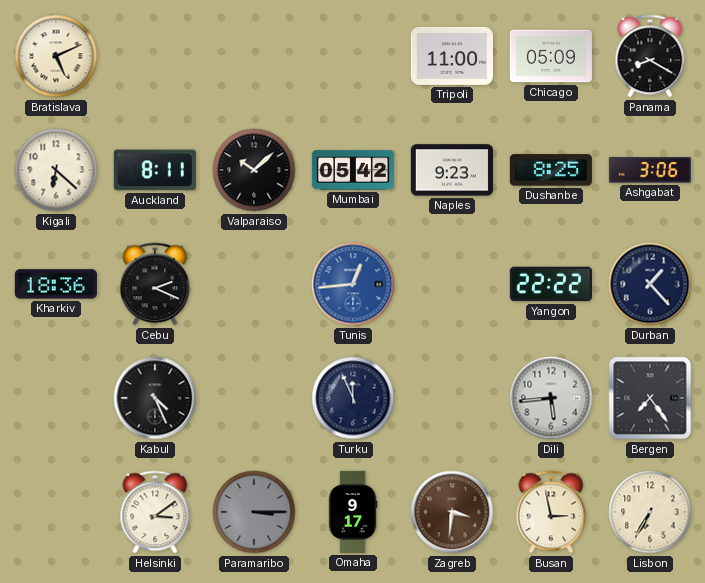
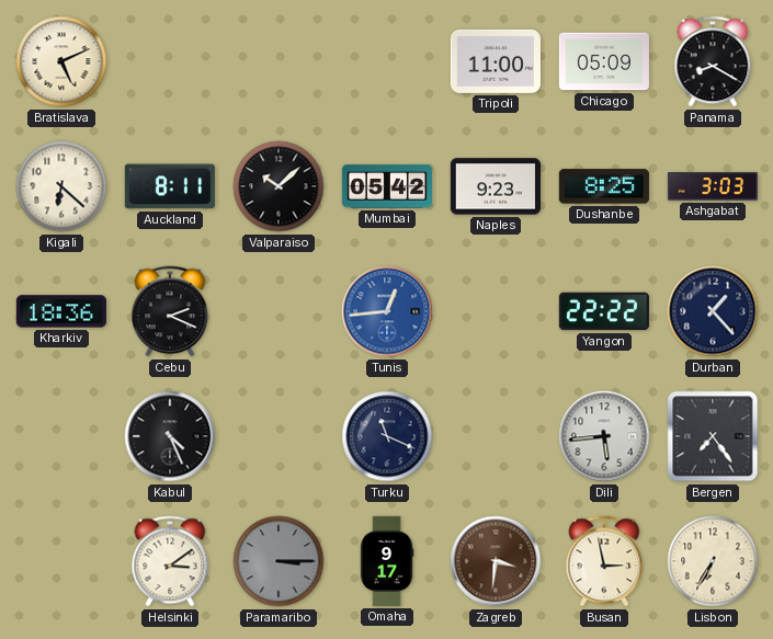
Ashgabat: 3:06 -> 3:03
Turku: 11:56 -> 11:19
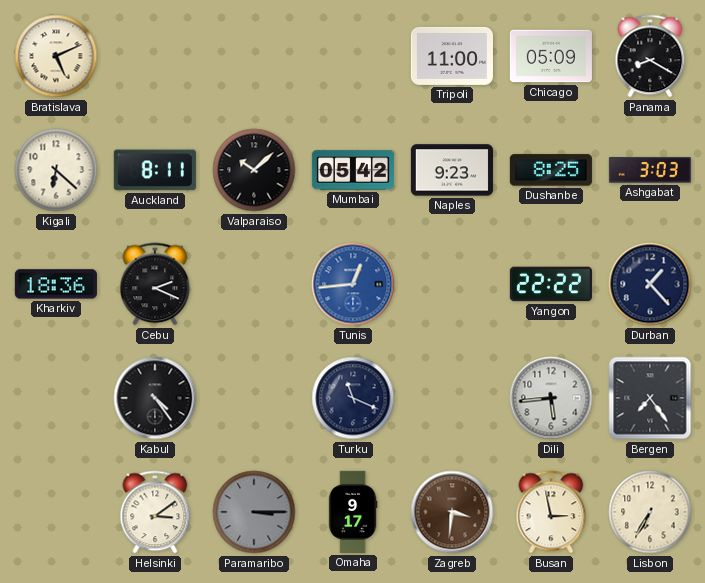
Kabul: 4:26 -> 4:24
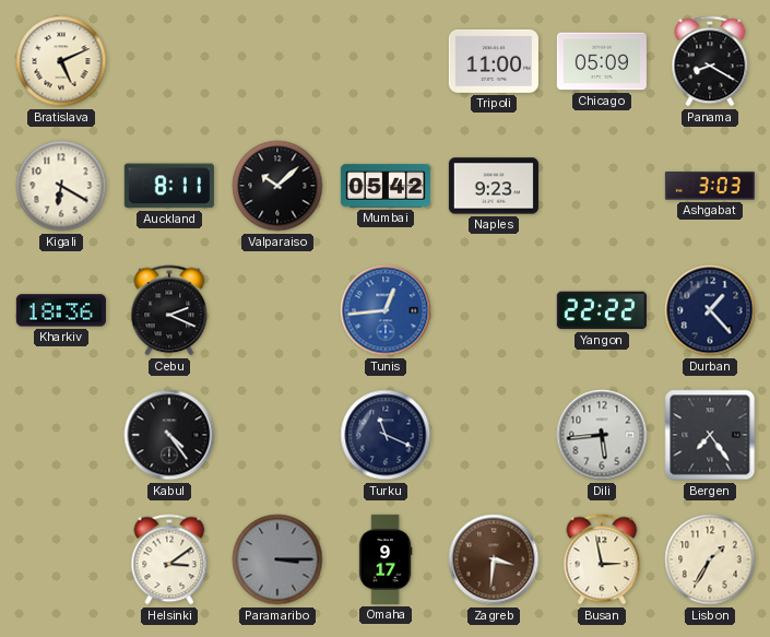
Kigali: 6:22 -> 6:20
Dushanbe: 8:25 -> none
Lisbon: 6:35 -> 1:35
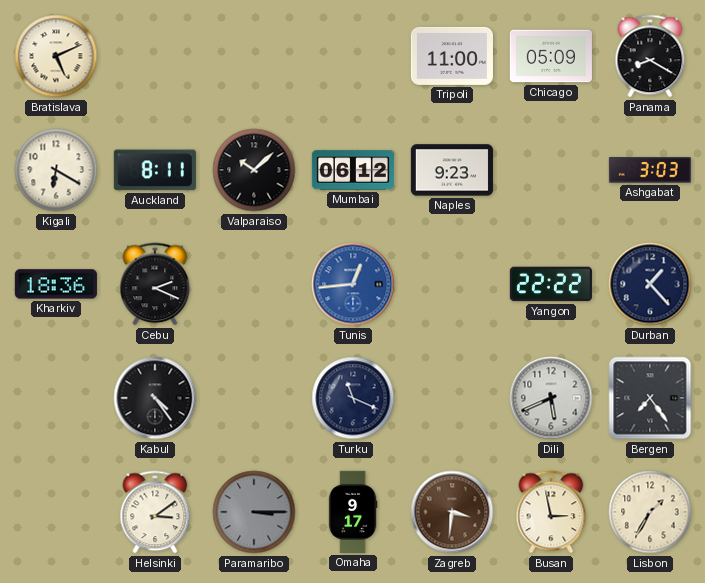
Mumbai: 05:42 -> 06:12
Dili: 5:44 -> 5:41
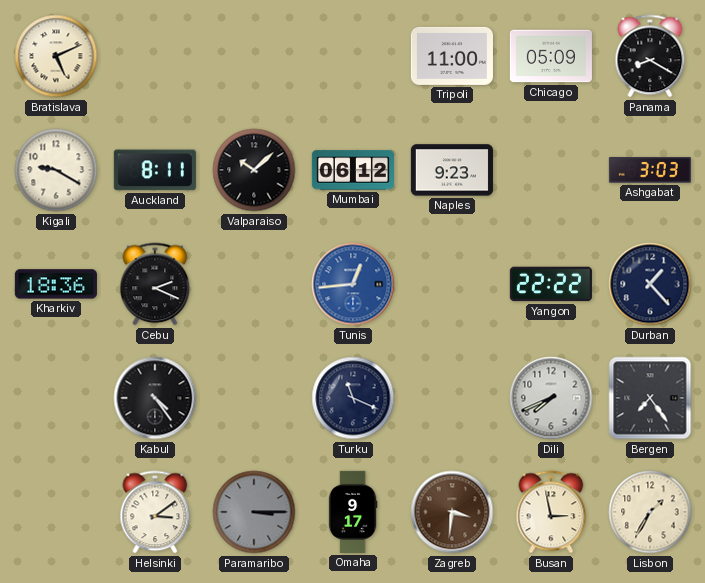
Kigali: 6:20 -> 9:20
Dili: 5:41 -> 7:41
